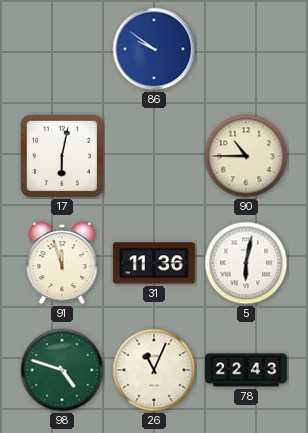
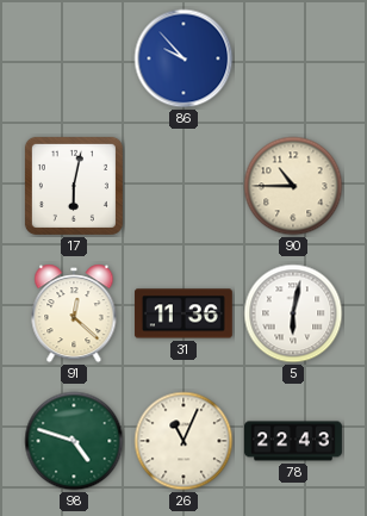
86: 9:51 -> 9:53
91: 11:57 -> 12:22
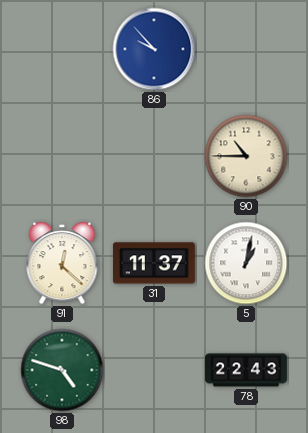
17: 6:02 -> none
31: 11:36 -> 11:37
5: 6:02 -> 1:02
26: 11:04 -> none
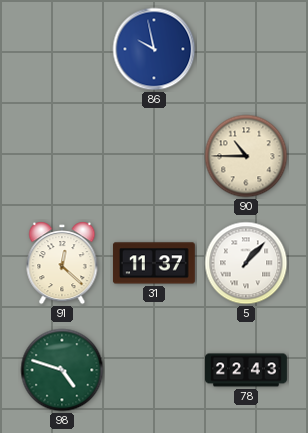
86: 9:53 -> 9:58
5: 1:02 -> 1:07
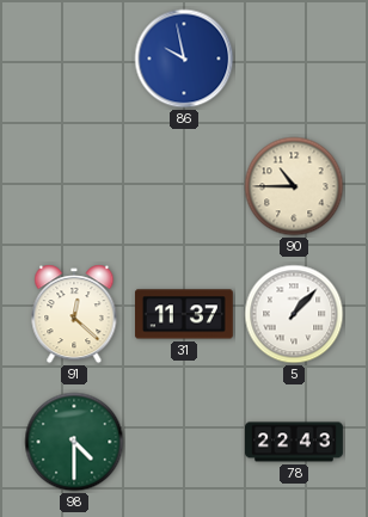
98: 4:48 -> 4:30
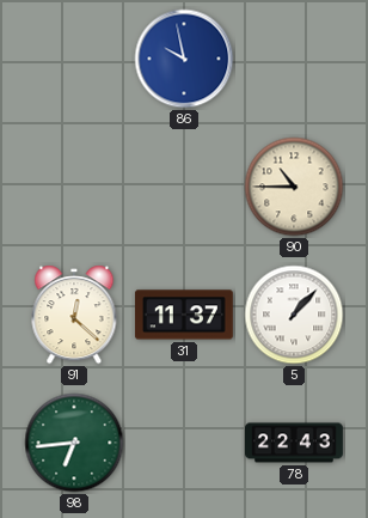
98: 4:30 -> 6:44
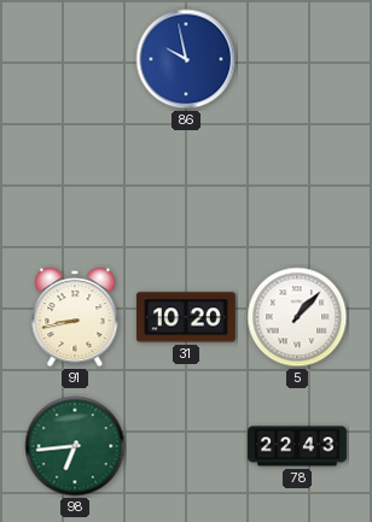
90: 10:45 -> none
91: 12:22 -> 8:43
31: 11:37 -> 10:20
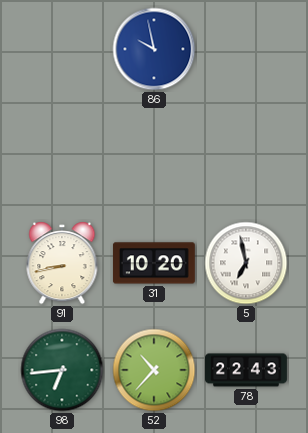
5: 1:07 -> 6:58
52: none -> 10:37
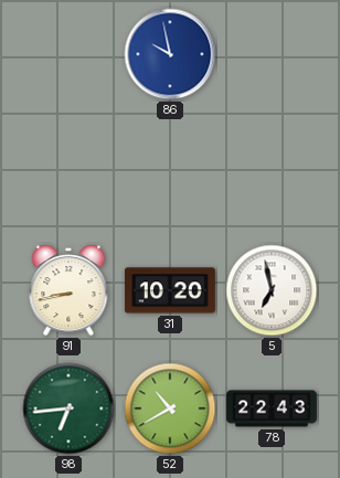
52: 10:37 -> 10:40
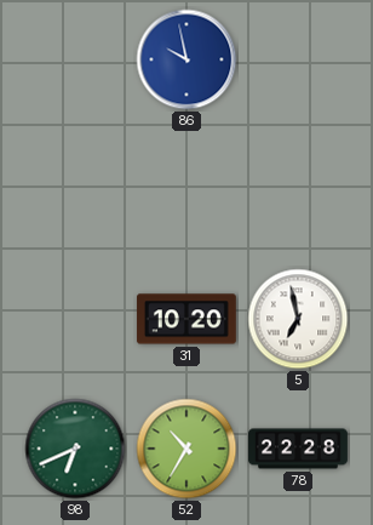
91: 8:43 -> none
98: 6:44 -> 6:41
52: 10:40 -> 10:35
78: 22:43 -> 22:28
